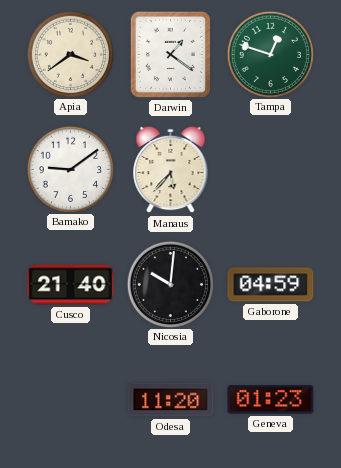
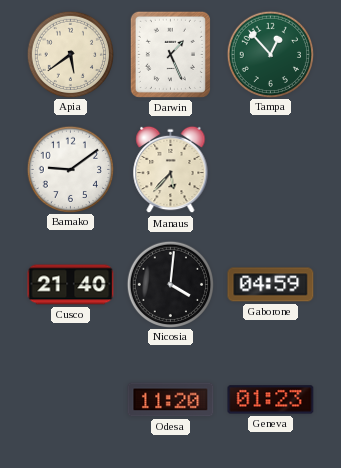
Apia: 3:39 -> 5:39
Darwin: 1:21 -> 1:26
Tampa: 12:48 -> 12:53
Nicosia: 10:01 -> 4:01
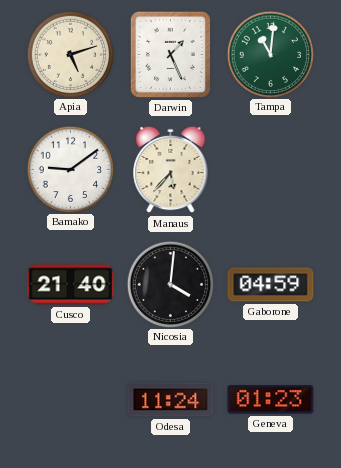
Apia: 5:39 -> 5:12
Tampa: 12:53 -> 11:01
Odesa: 11:20 -> 11:24
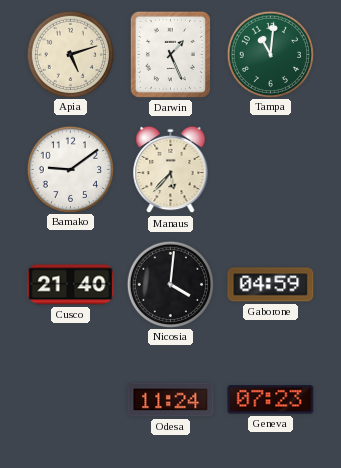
Geneva: 01:23 -> 07:23
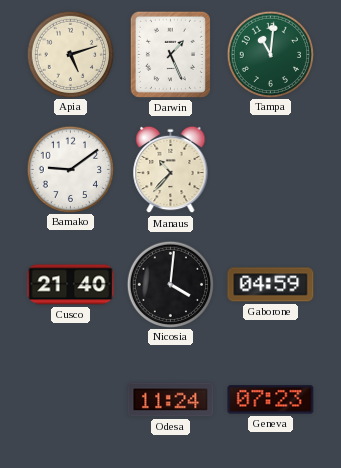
Manaus: 5:37 -> 10:37
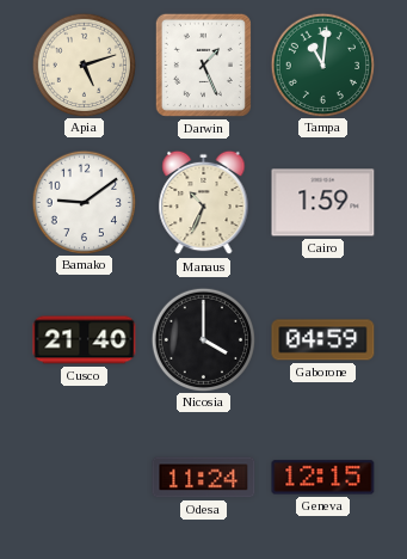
Manaus: 10:37 -> 10:34
Cairo: none -> 1:59
Nicosia: 4:01 -> 4:00
Geneva: 07:23 -> 12:15
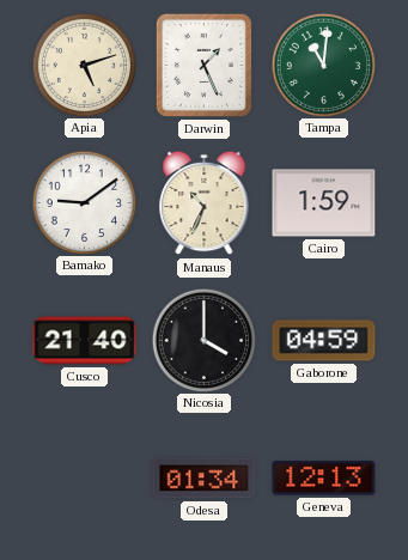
Odesa: 11:24 -> 01:34
Geneva: 12:15 -> 12:13
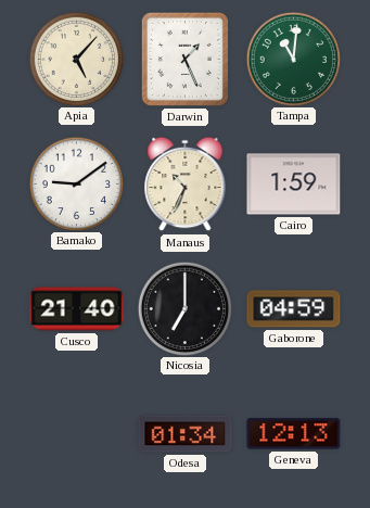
Apia: 5:12 -> 5:07
Nicosia: 4:00 -> 7:00
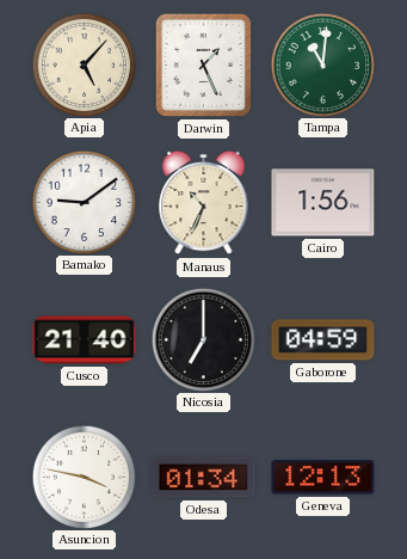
Cairo: 1:59 -> 1:56
Asuncion: none -> 3:47
